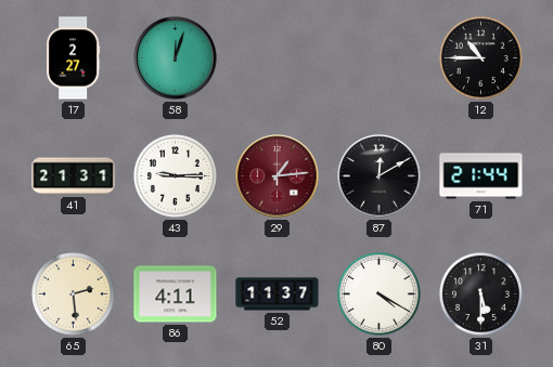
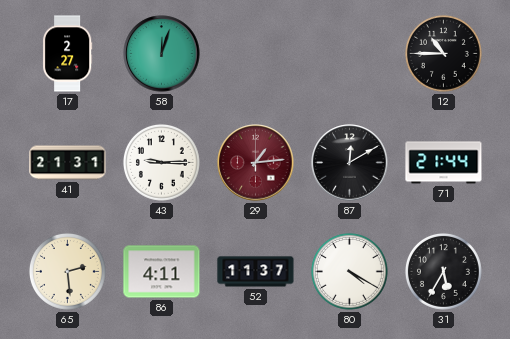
31: 5:30 -> 5:35
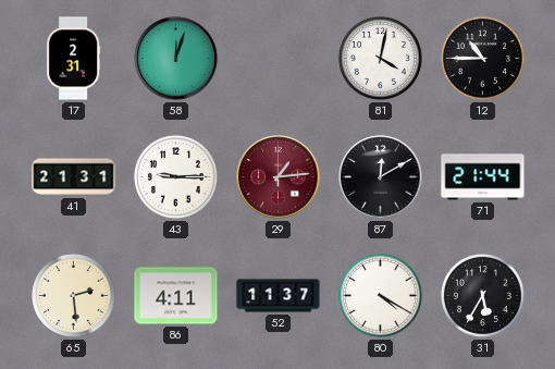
17: 2:27 -> 2:31
81: none -> 4:02
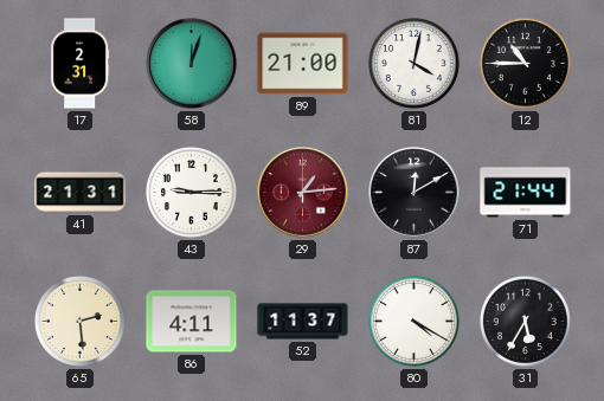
89: none -> 21:00
